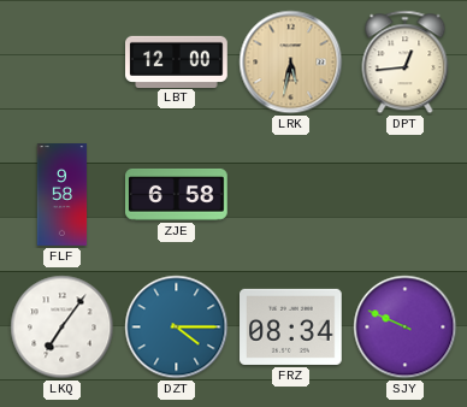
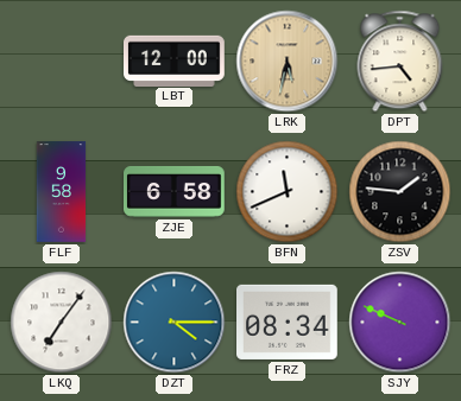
DPT: 12:44 -> 4:44
BFN: none -> 11:41
ZSV: none -> 1:46
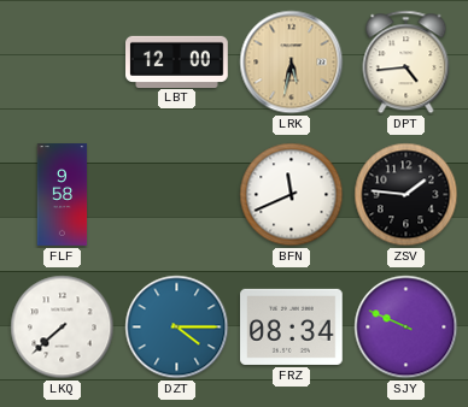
ZJE: 6:58 -> none
LKQ: 7:06 -> 7:38
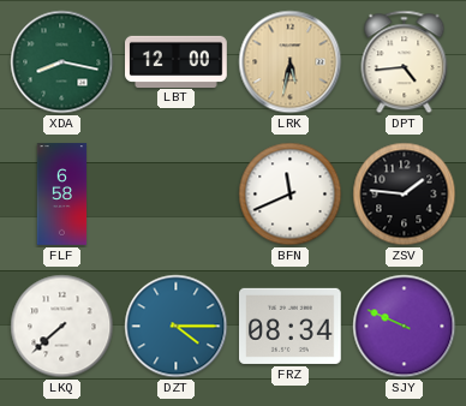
XDA: none -> 8:17
FLF: 9:58 -> 6:58
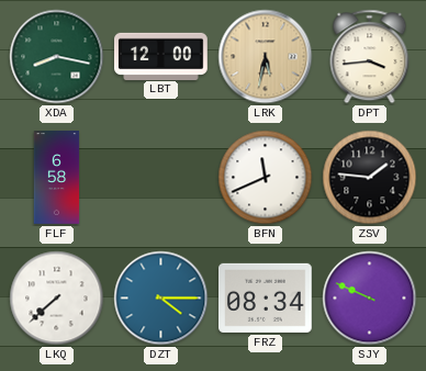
DPT: 4:44 -> 3:44
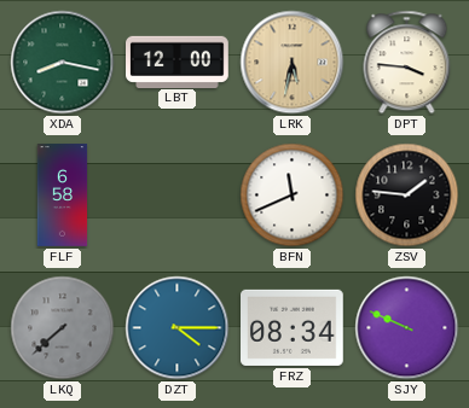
DPT: 3:44 -> 3:46
LKQ dial: white -> grey
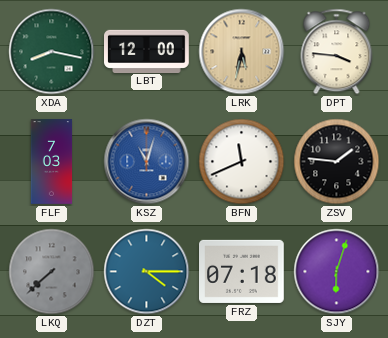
FLF: 6:58 -> 7:03
KSZ: none -> 11:03
FRZ: 08:34 -> 07:18
SJY: 9:49 -> 6:03
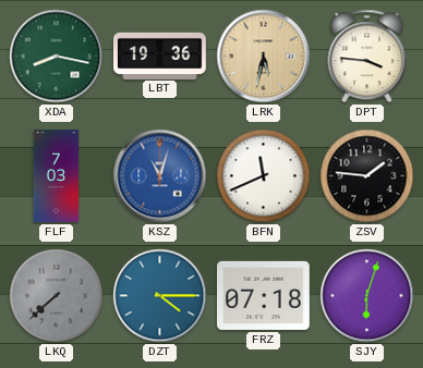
LBT: 12:00 -> 19:36
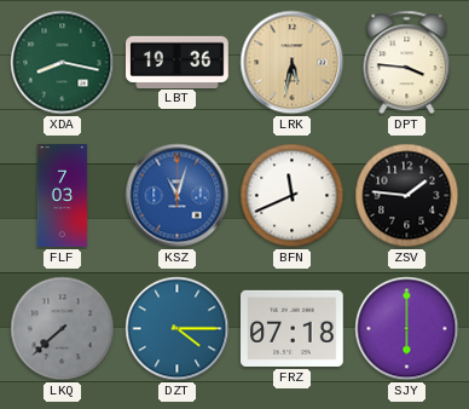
SJY: 6:03 -> 6:00
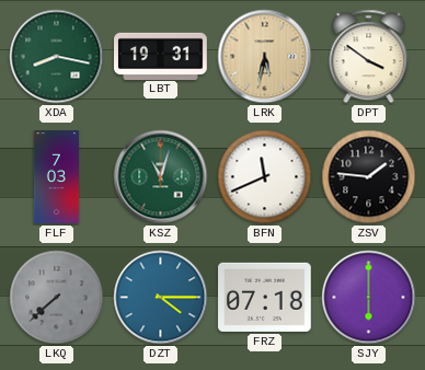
LBT: 19:36 -> 19:31
DPT: 3:46 -> 3:51
KSZ dial: blue -> green
